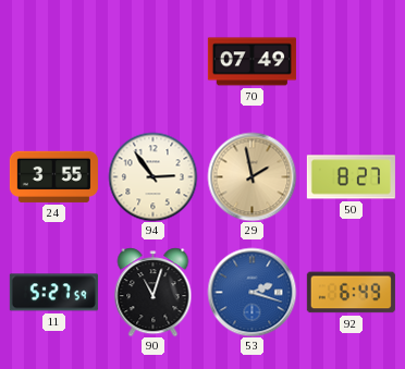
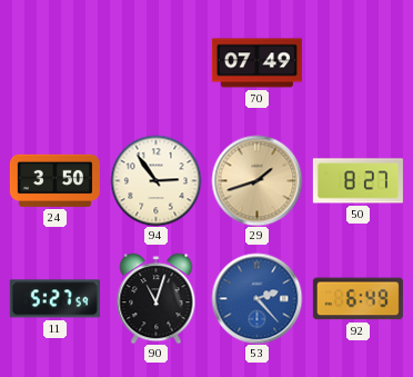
24: 3:55 -> 3:50
29: 1:58 -> 1:42
53: 2:18 -> 2:23
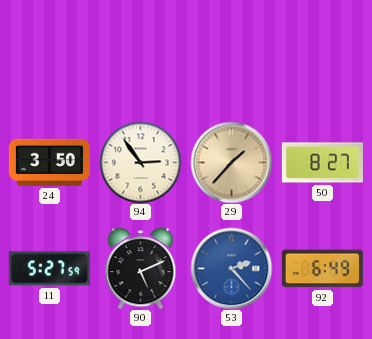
70: 07:49 -> none
29: 1:42 -> 1:37
90: 11:03 -> 5:11
